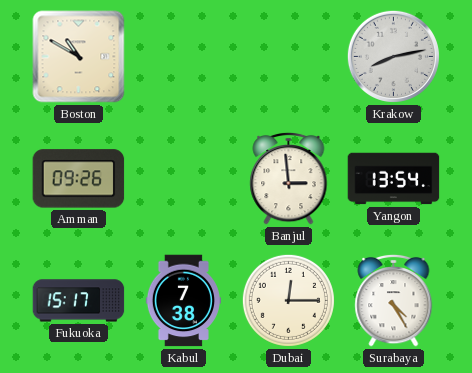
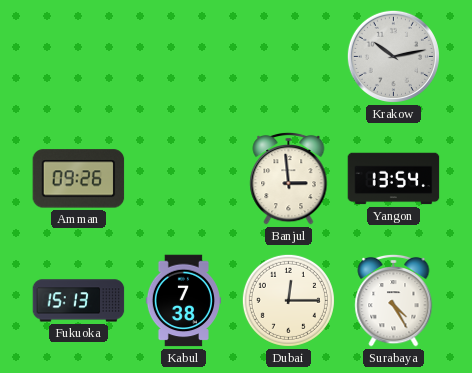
Boston: 10:50 -> none
Krakow: 8:13 -> 10:13
Fukuoka: 15:17 -> 15:13
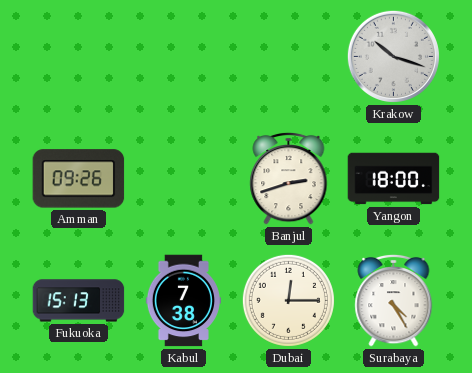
Krakow: 10:13 -> 10:18
Banjul: 2:59 -> 2:42
Yangon: 13:54 -> 18:00
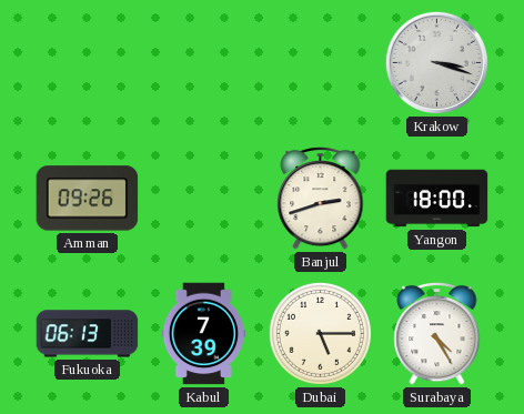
Krakow: 10:18 -> 3:18
Fukuoka: 15:13 -> 06:13
Kabul: 7:38 -> 7:39
Dubai: 12:15 -> 5:15
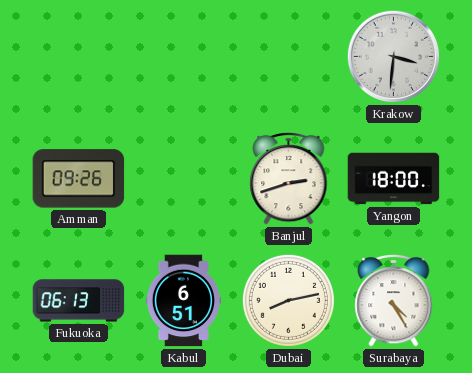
Krakow: 3:18 -> 3:31
Kabul: 7:39 -> 6:51
Dubai: 5:15 -> 8:13
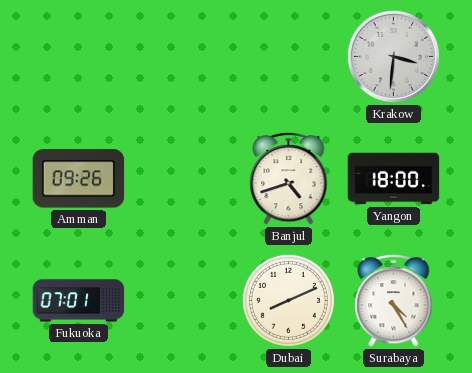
Banjul: 2:42 -> 4:42
Fukuoka: 06:13 -> 07:01
Kabul: 6:51 -> none
Dubai: 8:13 -> 8:11
